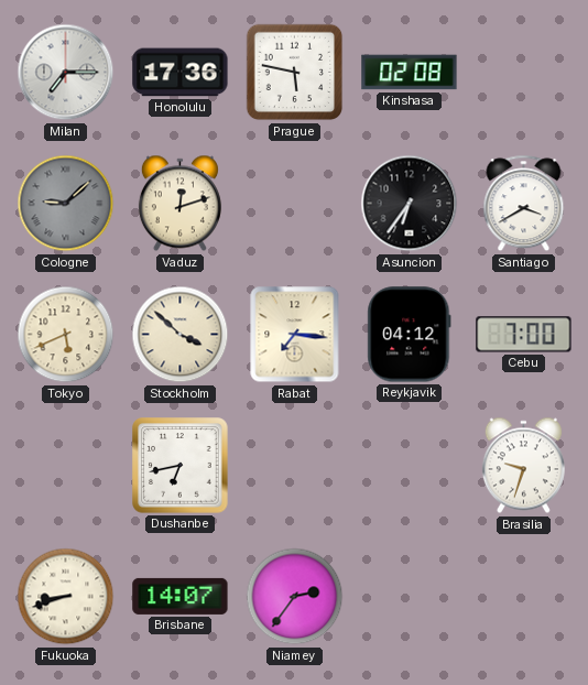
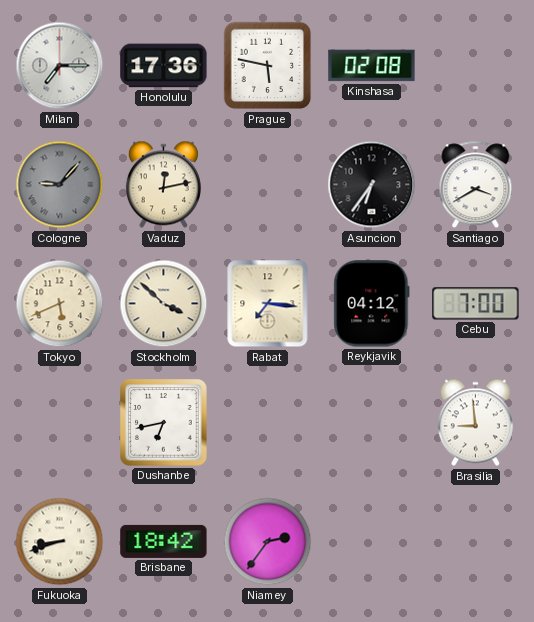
Cologne: 9:08 -> 9:07
Vaduz: 12:12 -> 12:13
Brasilia: 9:33 -> 8:59
Brisbane: 14:07 -> 18:42
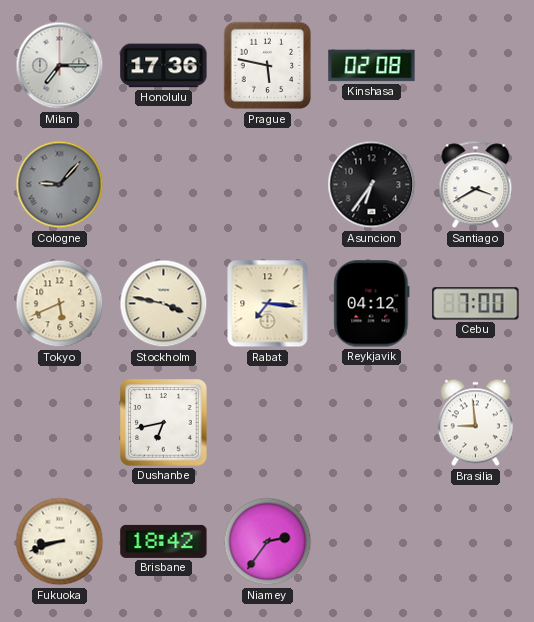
Vaduz: 12:13 -> none
Stockholm: 3:52 -> 3:47
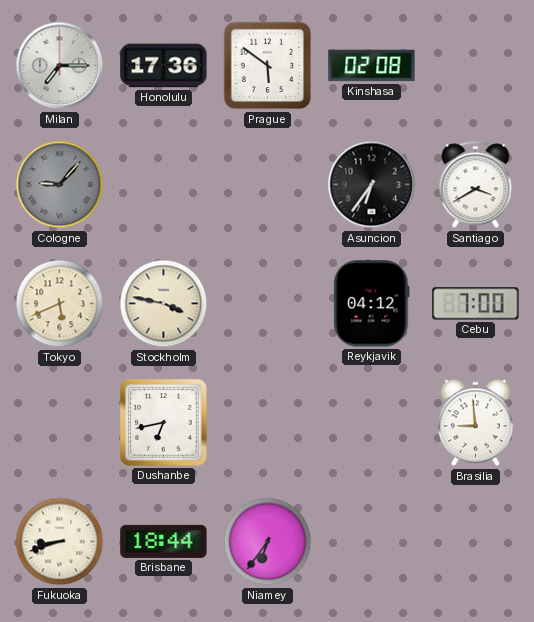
Prague: 5:47 -> 5:51
Rabat: 7:16 -> none
Brisbane: 18:42 -> 18:44
Niamey: 2:36 -> 6:36
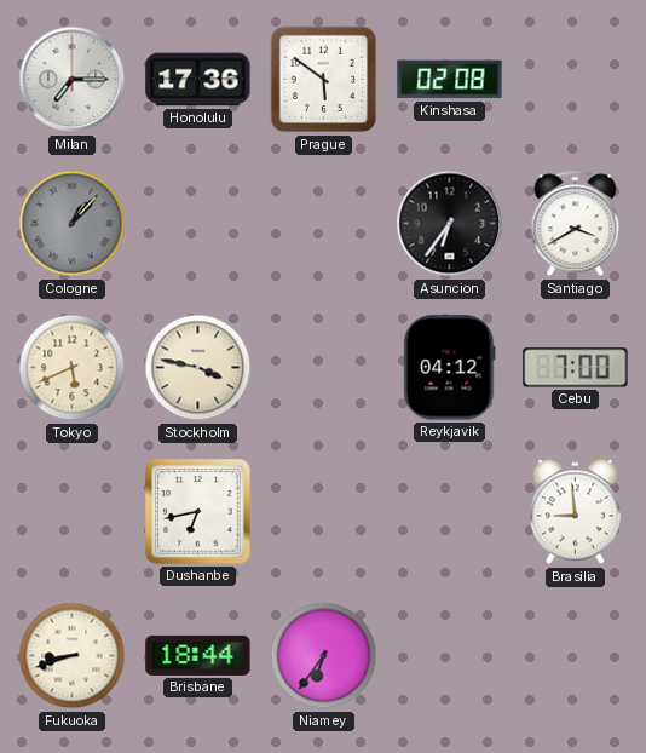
Cologne: 9:07 -> 1:07
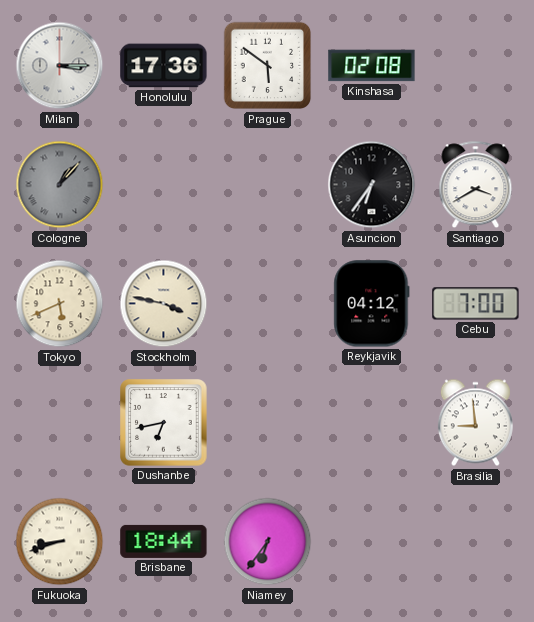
Milan: 7:15 -> 3:15
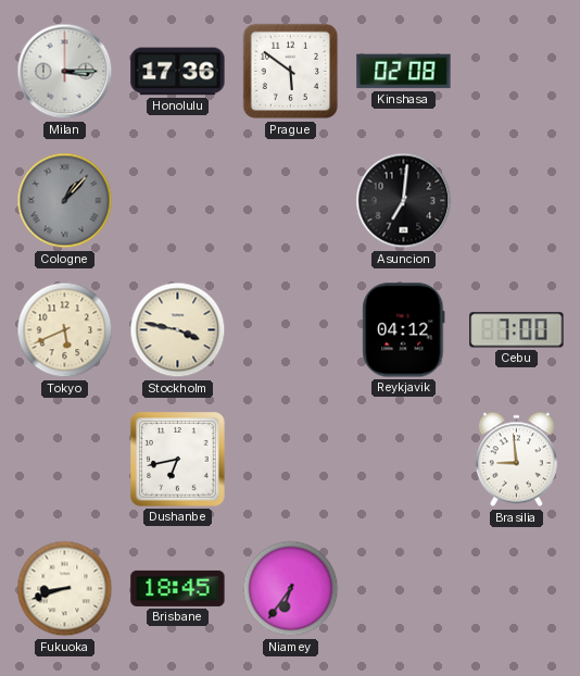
Asuncion: 6:36 -> 7:01
Santiago: 3:40 -> none
Brisbane: 18:44 -> 18:45
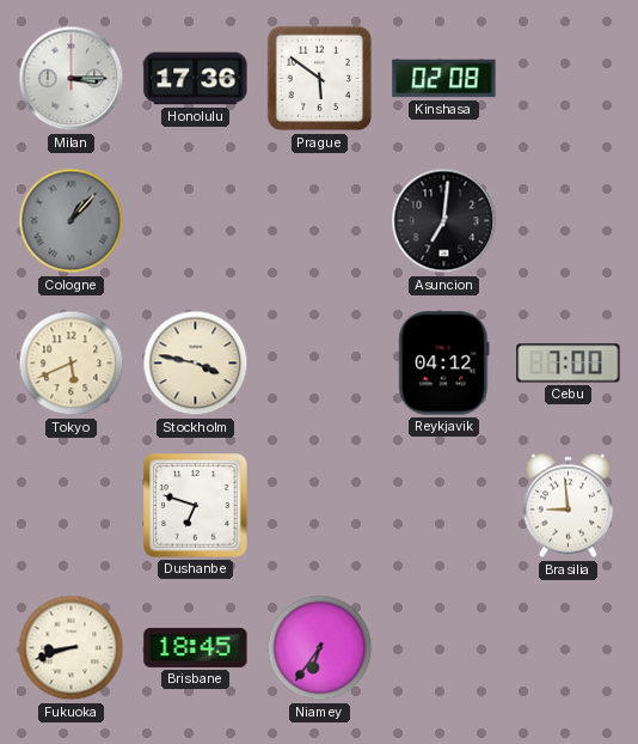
Dushanbe: 6:43 -> 6:48
